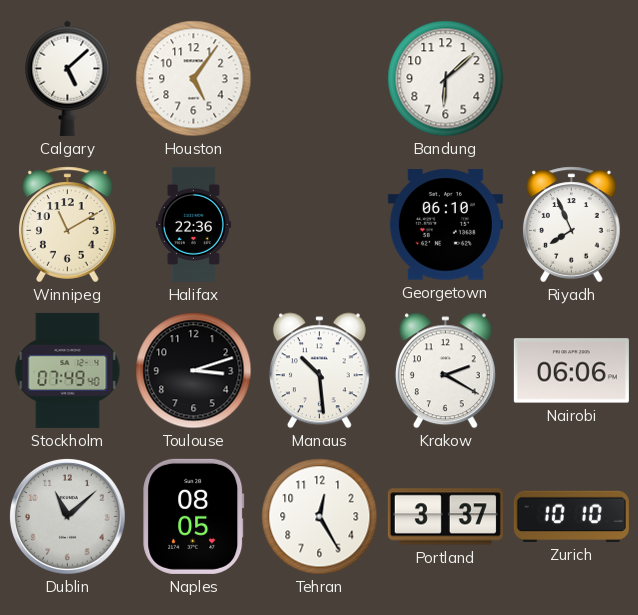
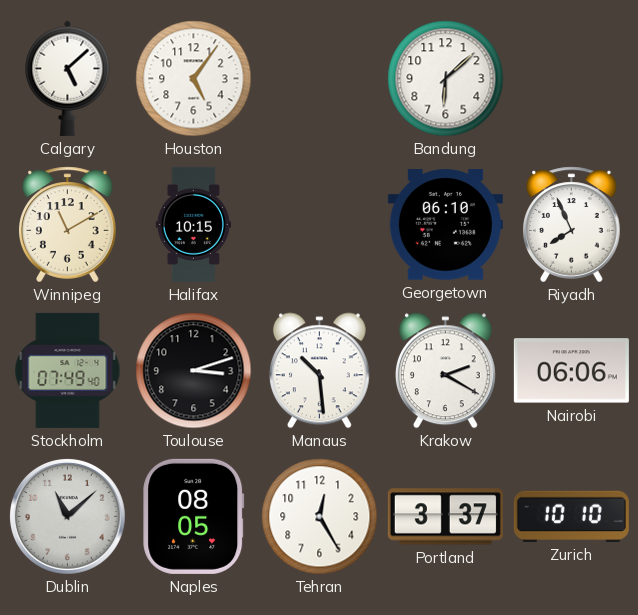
Halifax: 22:36 -> 10:15
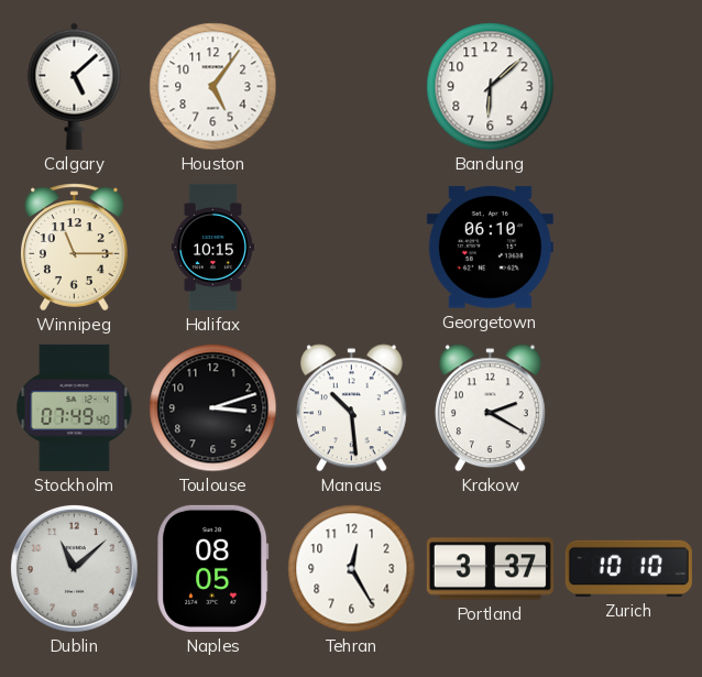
Winnipeg: 11:10 -> 11:15
Riyadh: 7:56 -> none
Nairobi: 06:06 -> none
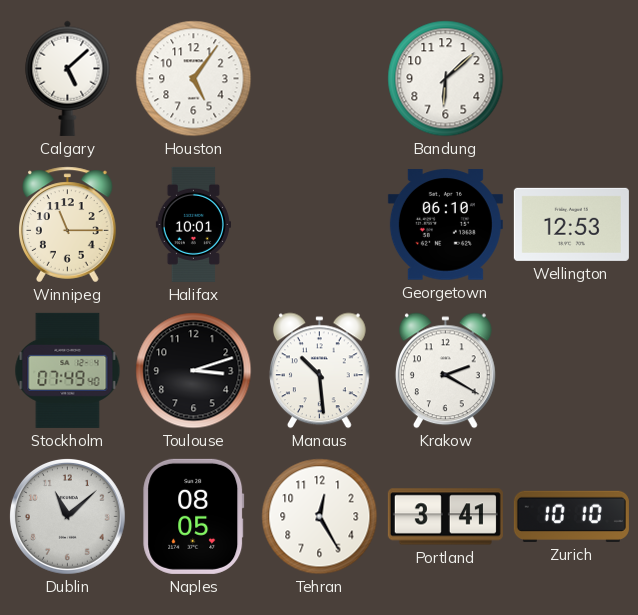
Halifax: 10:15 -> 10:01
Wellington: none -> 12:53
Portland: 3:37 -> 3:41
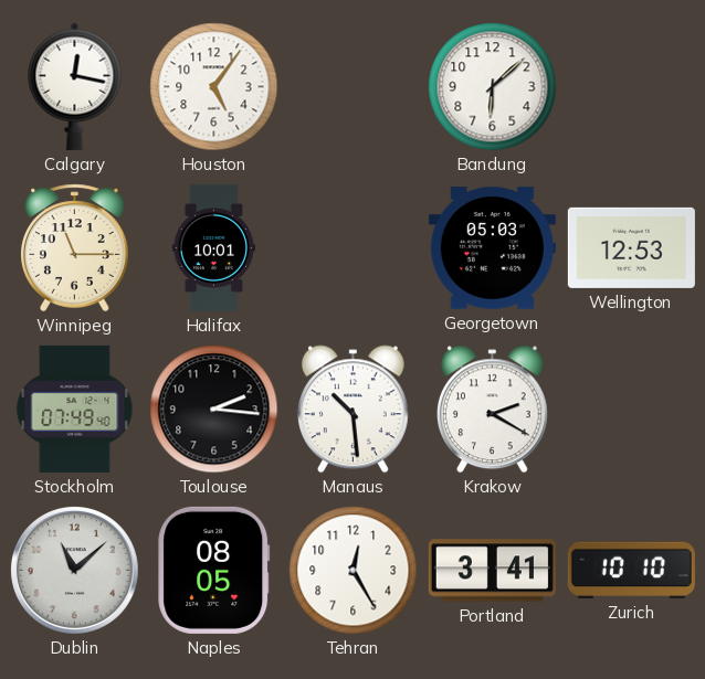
Calgary: 5:08 -> 12:17
Georgetown: 06:10 -> 05:03
Toulouse: 3:12 -> 2:16
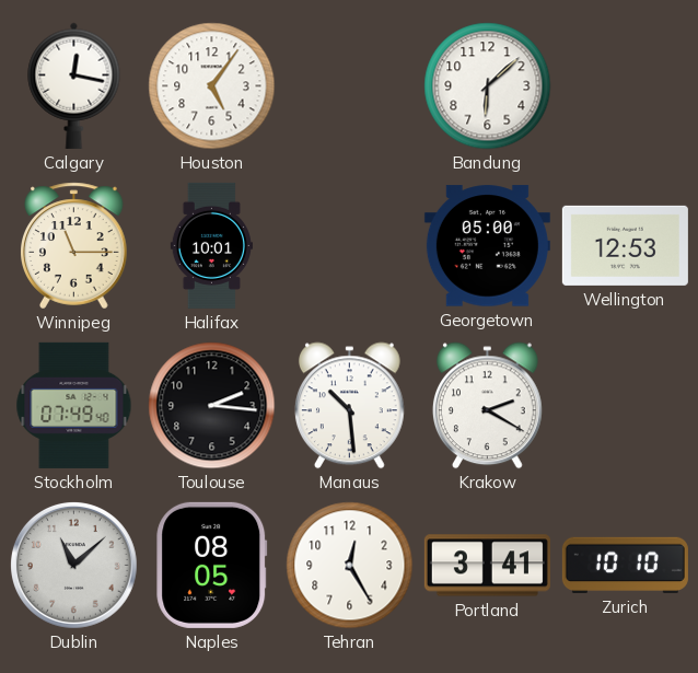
Georgetown: 05:03 -> 05:00
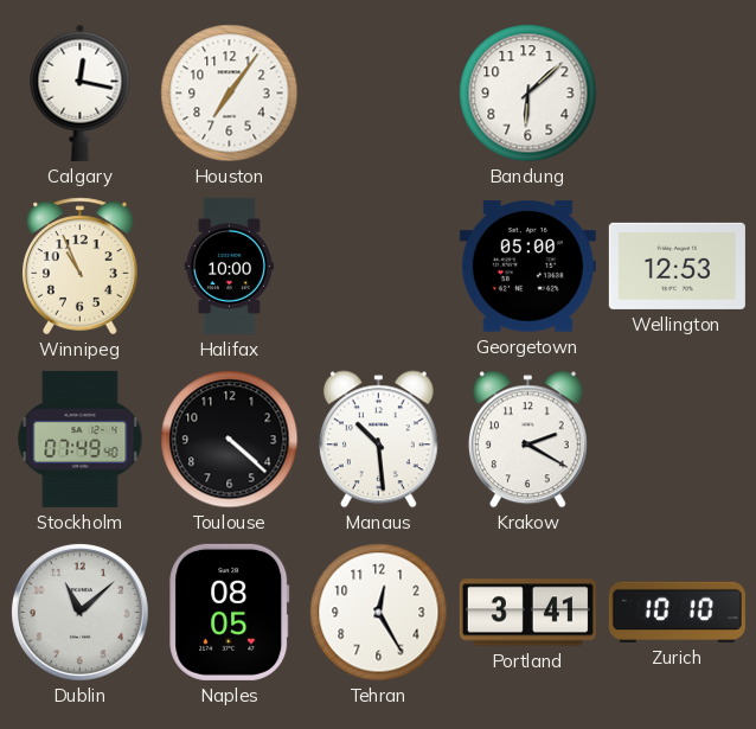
Houston: 5:06 -> 7:06
Winnipeg: 11:15 -> 10:56
Halifax: 10:01 -> 10:00
Toulouse: 2:16 -> 4:22
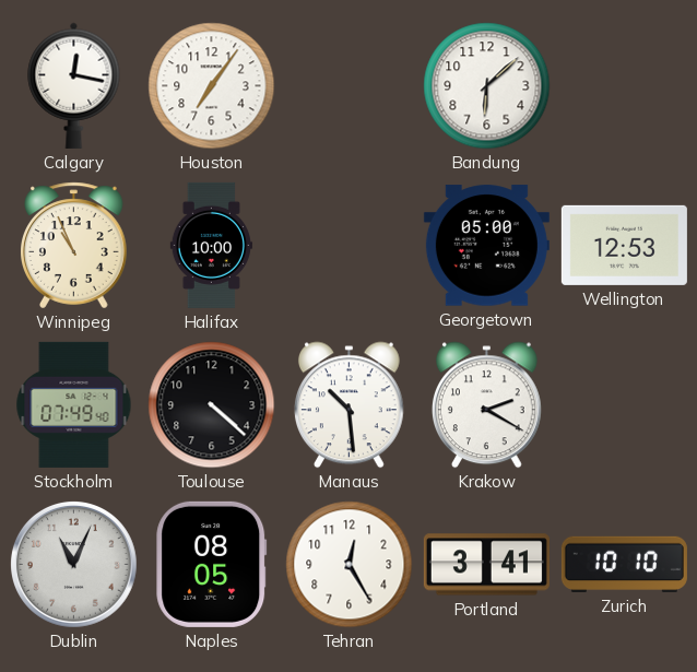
Dublin: 11:08 -> 11:04
